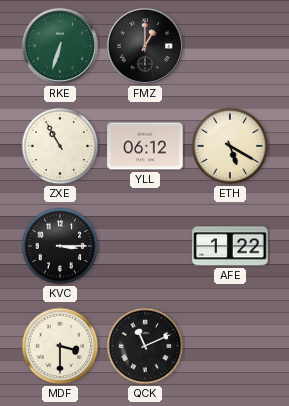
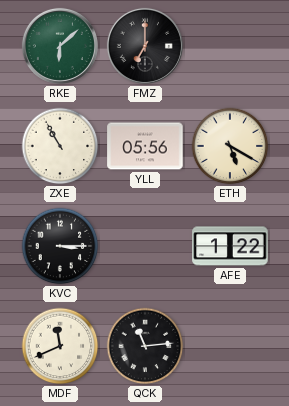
RKE: 6:33 -> 6:08
FMZ: 1:00 -> 7:00
YLL: 06:12 -> 05:56
MDF: 3:30 -> 11:41
QCK: 11:11 -> 11:14
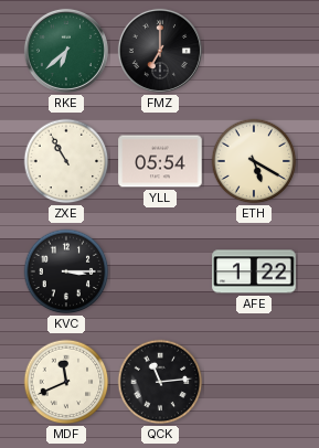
RKE: 6:08 -> 6:38
YLL: 05:56 -> 05:54
